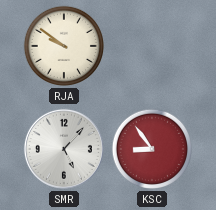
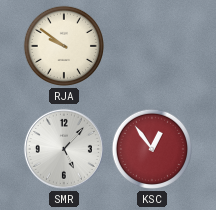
KSC: 8:54 -> 12:54
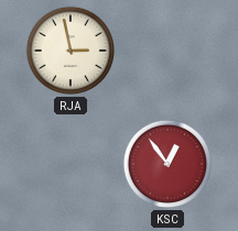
RJA: 9:51 -> 2:58
SMR: 5:07 -> none
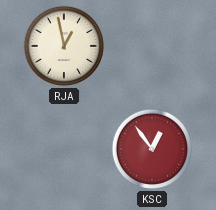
RJA: 2:58 -> 12:58
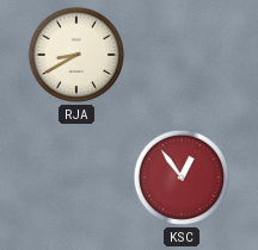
RJA: 12:58 -> 8:40
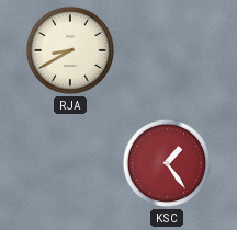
KSC: 12:54 -> 1:24
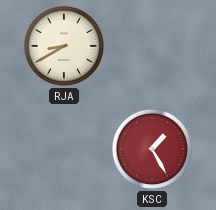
KSC: 1:24 -> 1:25
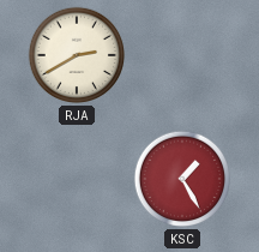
RJA: 8:40 -> 2:40
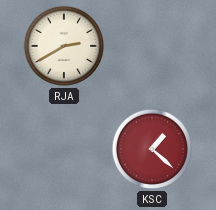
KSC: 1:25 -> 1:22
